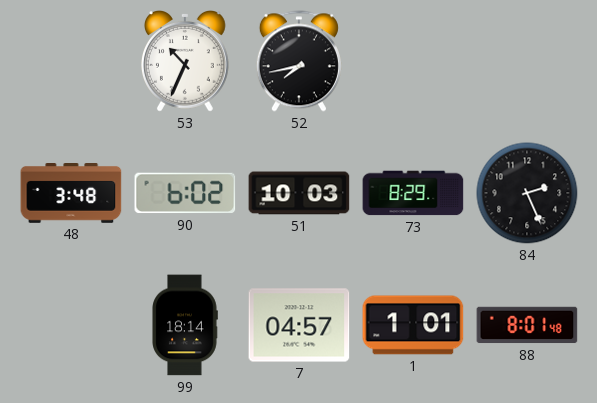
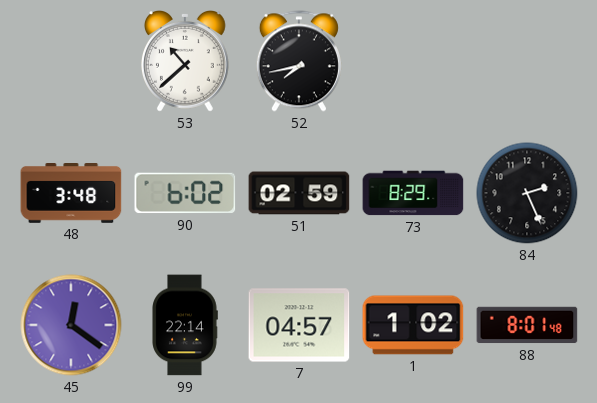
53: 10:34 -> 10:38
51: 10:03 -> 02:59
45: none -> 12:21
99: 18:14 -> 22:14
1: 1:01 -> 1:02
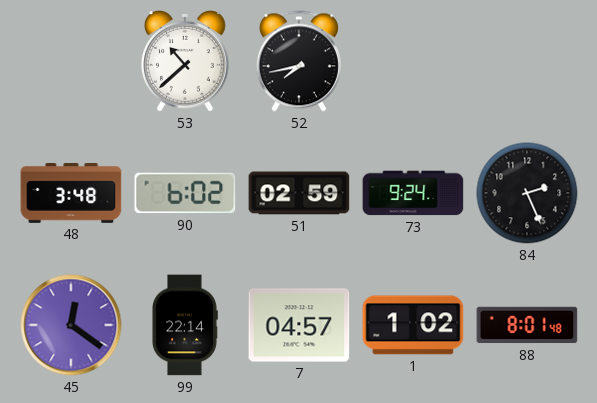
73: 8:29 -> 9:24
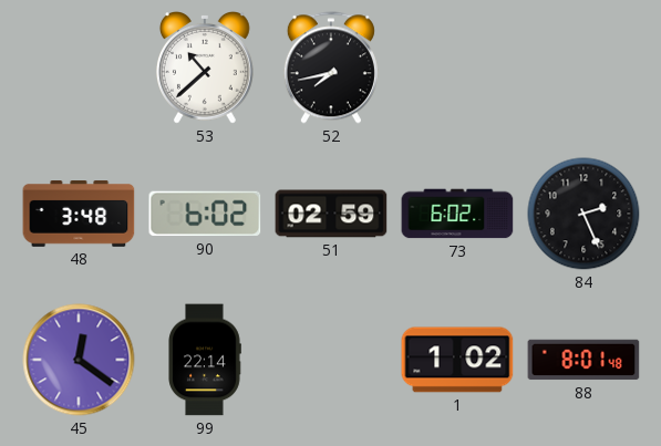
73: 9:24 -> 6:02
7: 04:57 -> none
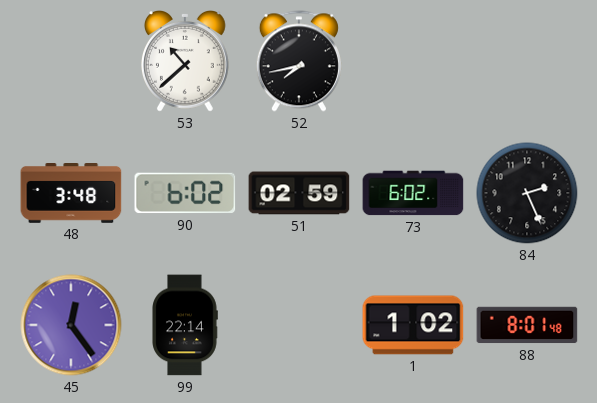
45: 12:21 -> 12:24
